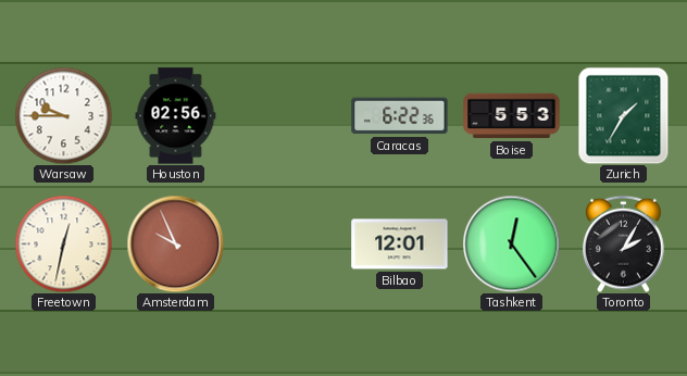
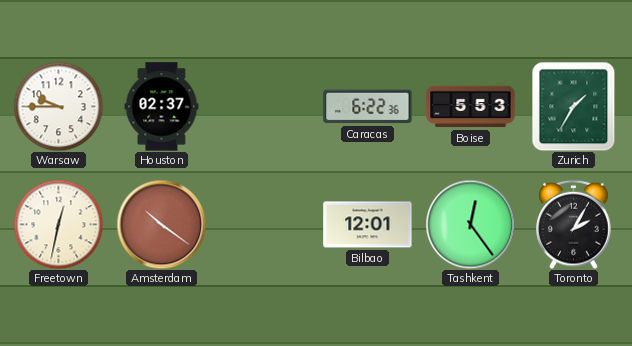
Houston: 02:56 -> 02:37
Amsterdam: 9:56 -> 10:21
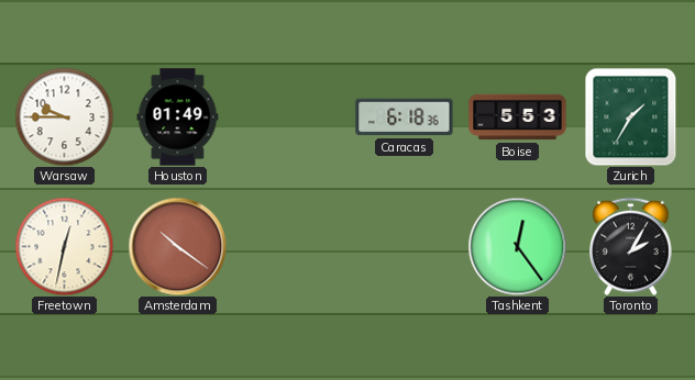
Houston: 02:37 -> 01:49
Caracas: 6:22 -> 6:18
Bilbao: 12:01 -> none
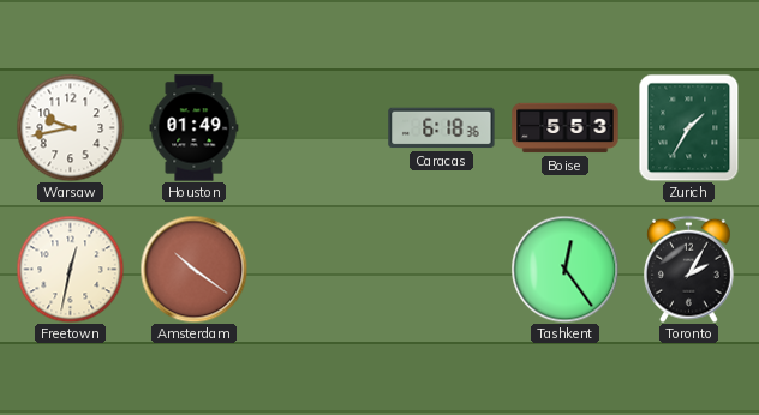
Warsaw: 9:45 -> 9:43
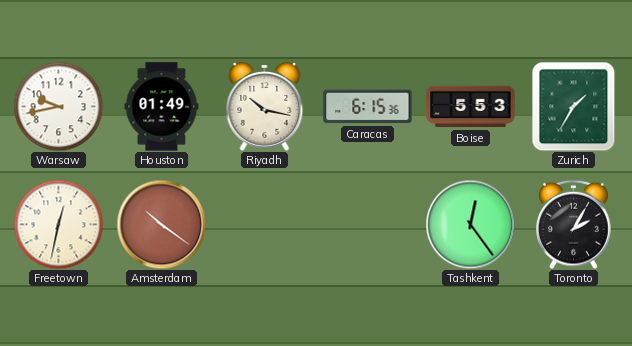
Riyadh: none -> 10:17
Caracas: 6:18 -> 6:15
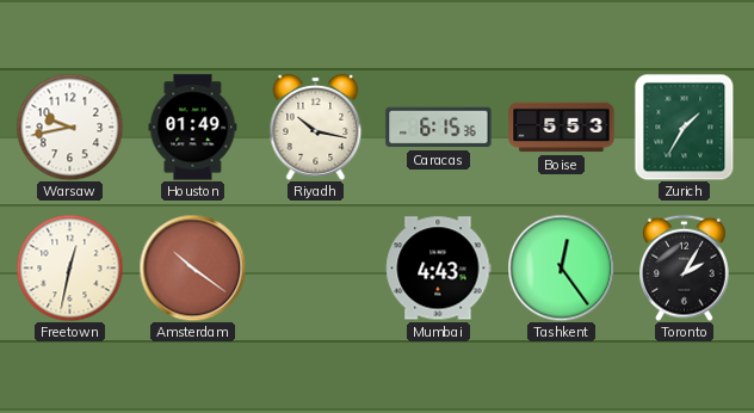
Mumbai: none -> 4:43
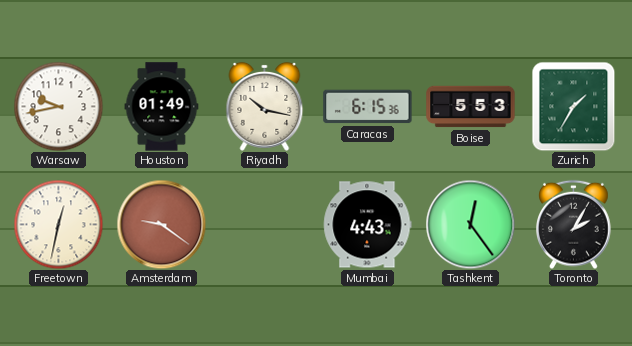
Amsterdam: 10:21 -> 9:21
